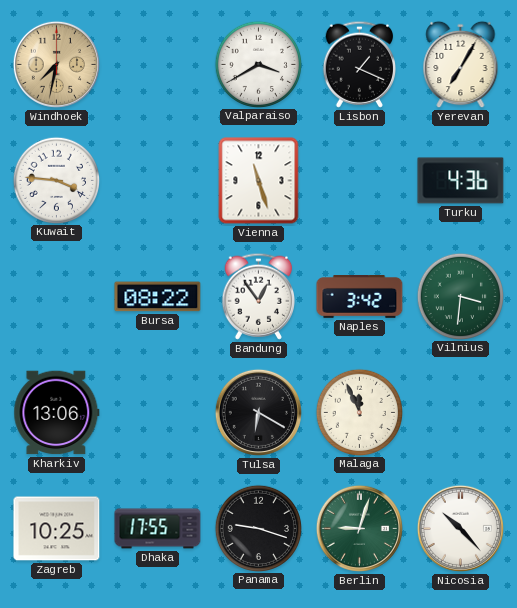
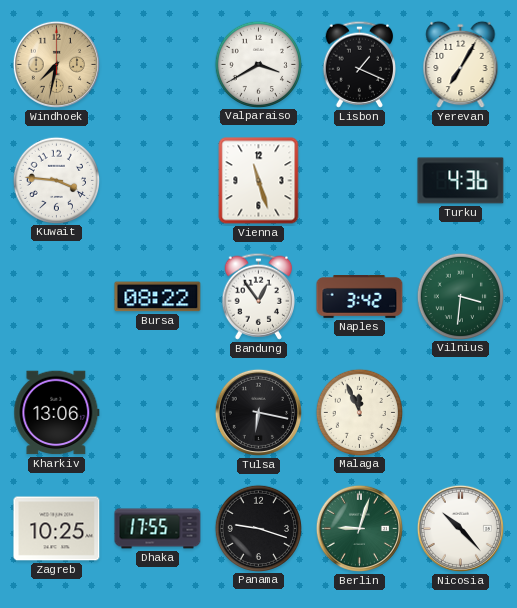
Tulsa: 6:20 -> 6:17
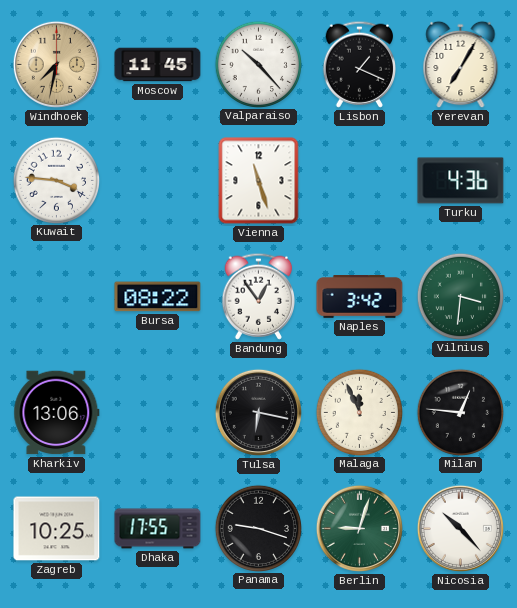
Moscow: none -> 11:45
Valparaiso: 3:40 -> 10:23
Milan: none -> 12:46
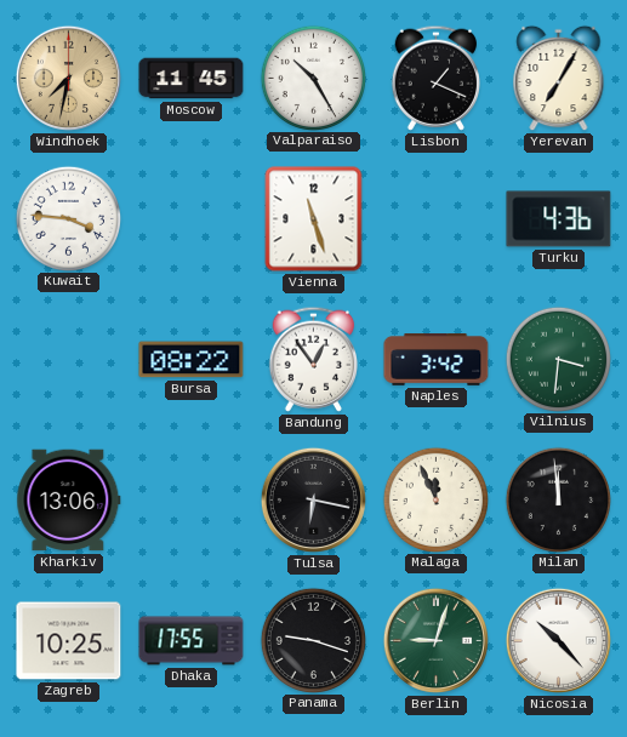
Valparaiso: 10:23 -> 10:25
Milan: 12:46 -> 11:59
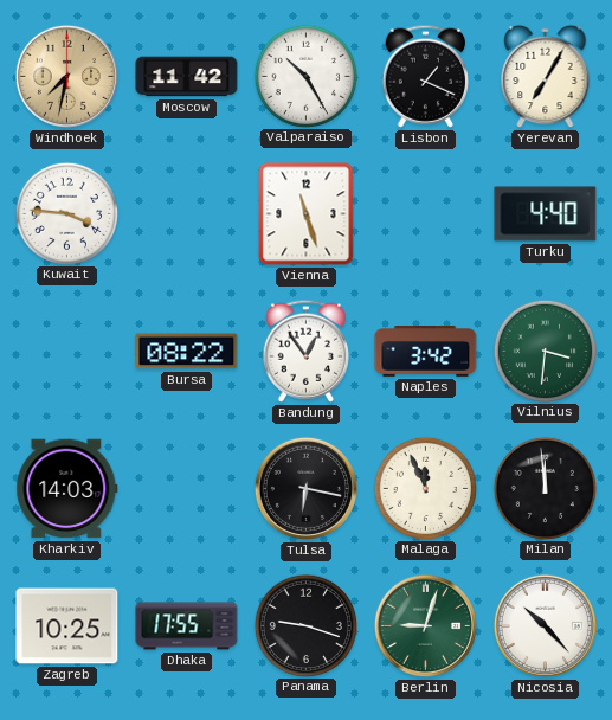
Moscow: 11:45 -> 11:42
Turku: 4:36 -> 4:40
Kharkiv: 13:06 -> 14:03
